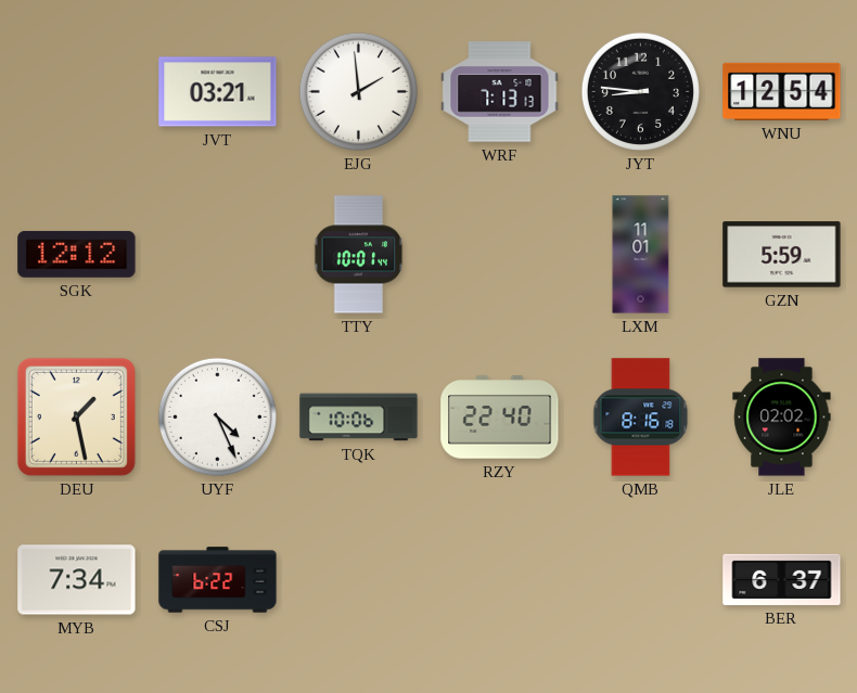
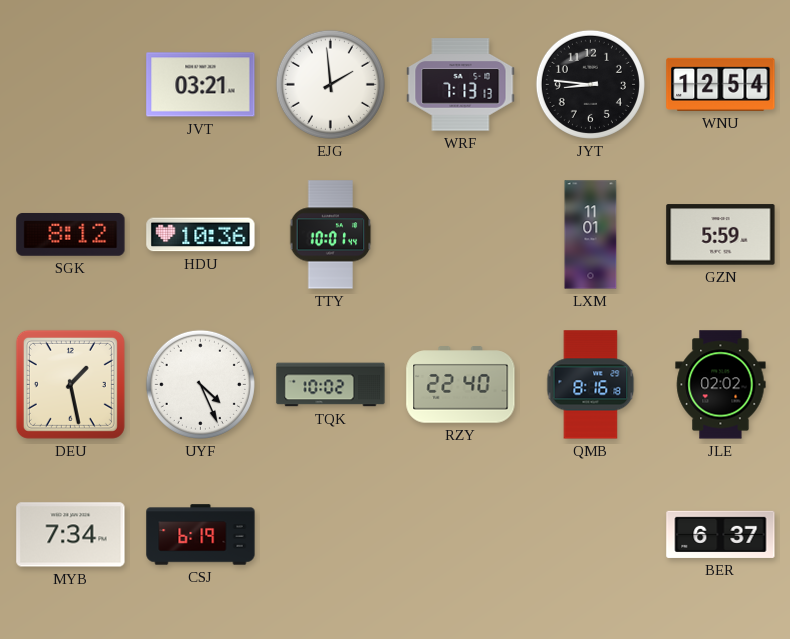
SGK: 12:12 -> 8:12
HDU: none -> 10:36
TQK: 10:06 -> 10:02
CSJ: 6:22 -> 6:19
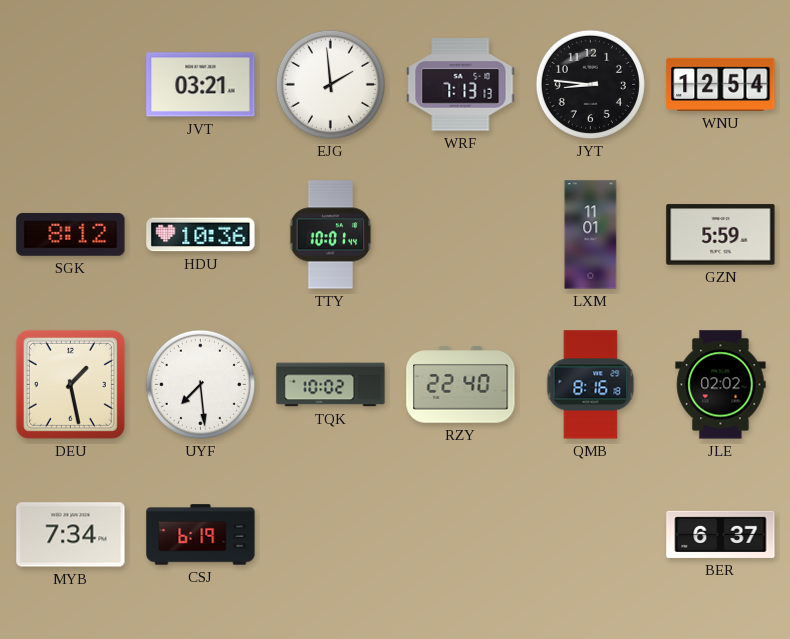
UYF: 4:26 -> 7:29
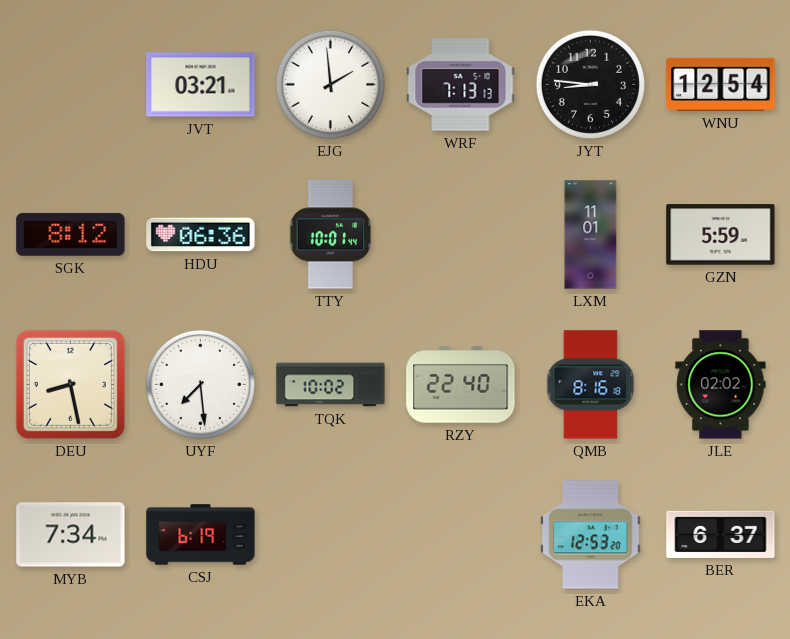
HDU: 10:36 -> 06:36
DEU: 1:28 -> 8:28
EKA: none -> 12:53
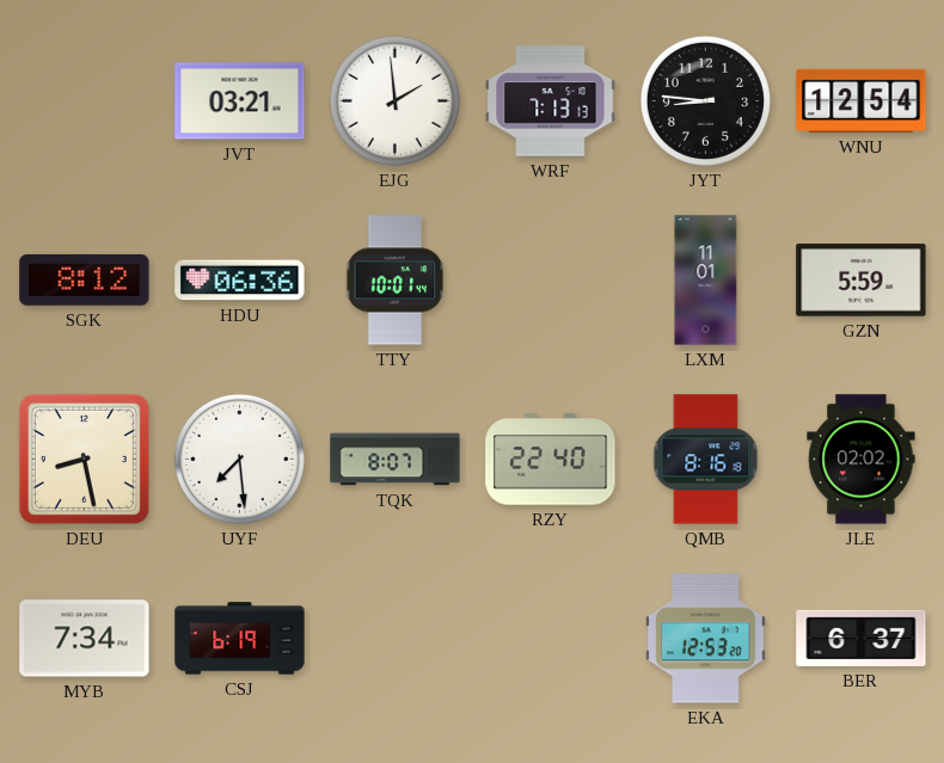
TQK: 10:02 -> 8:07
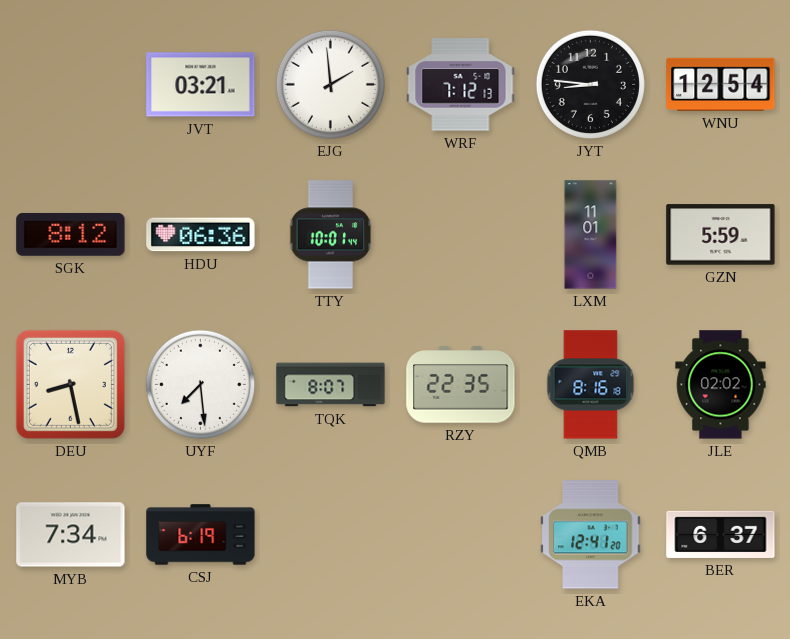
WRF: 7:13 -> 7:12
RZY: 22:40 -> 22:35
EKA: 12:53 -> 12:41
